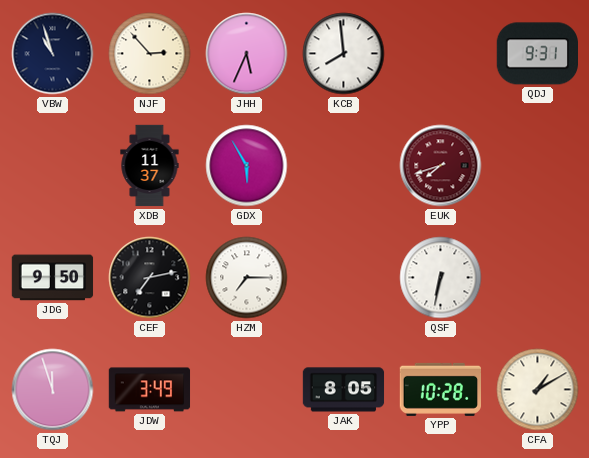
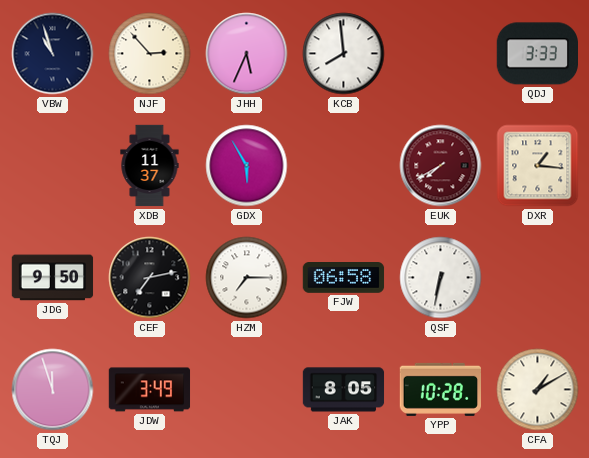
QDJ: 9:31 -> 3:33
EUK: 7:42 -> 7:40
DXR: none -> 1:16
FJW: none -> 06:58
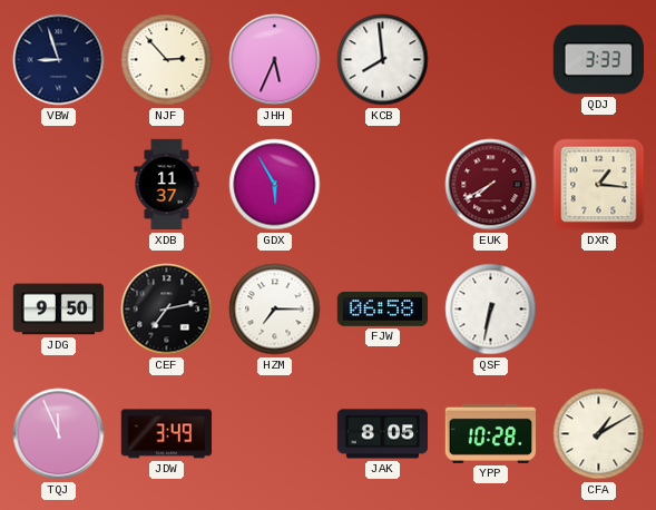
VBW: 10:57 -> 8:57
TQJ: 11:57 -> 11:56
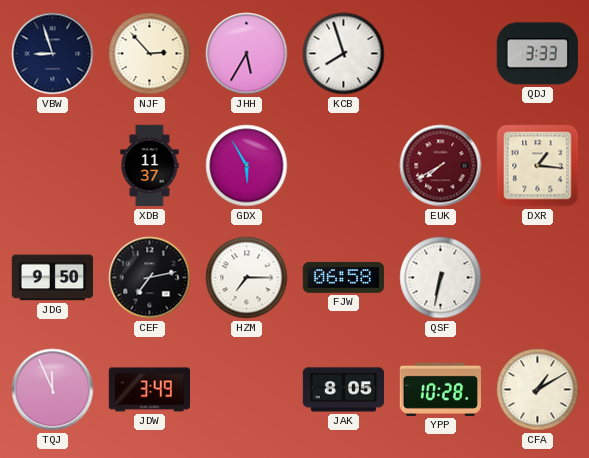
JHH: 5:34 -> 5:35
KCB: 7:59 -> 7:57
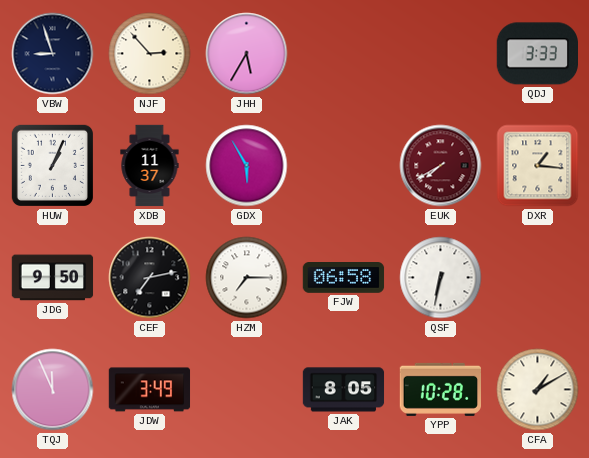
KCB: 7:57 -> none
HUW: none -> 1:04
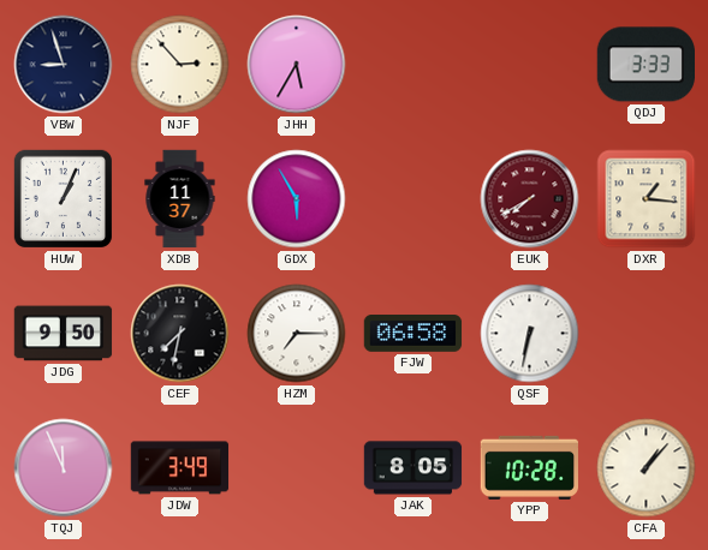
CEF: 7:13 -> 7:32
CFA: 1:10 -> 1:07
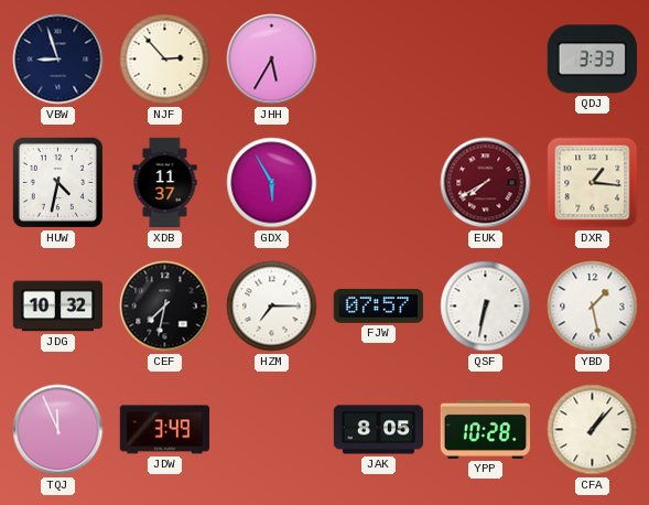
HUW: 1:04 -> 4:32
JDG: 9:50 -> 10:32
FJW: 06:58 -> 07:57
YBD: none -> 1:28
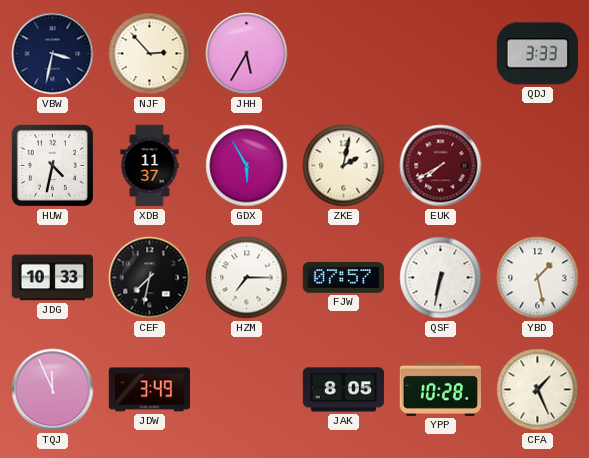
VBW: 8:57 -> 3:32
ZKE: none -> 2:02
DXR: 1:16 -> none
JDG: 10:32 -> 10:33
CFA: 1:07 -> 1:26
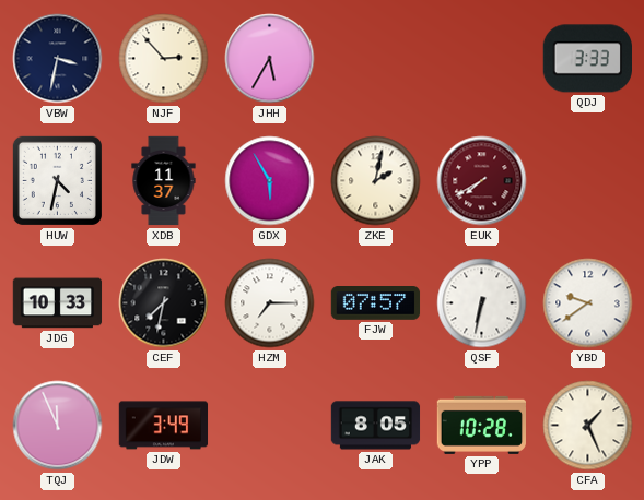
YBD: 1:28 -> 9:39
